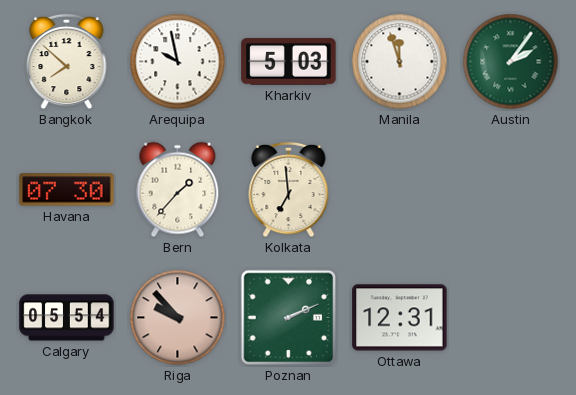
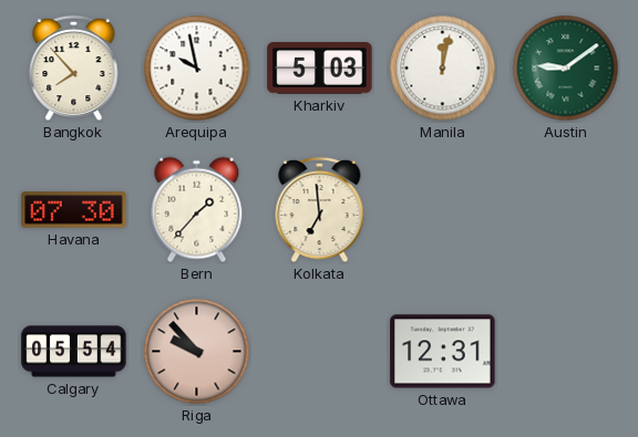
Bangkok: 7:52 -> 7:53
Manila: 11:57 -> 12:02
Austin: 2:06 -> 9:09
Poznan: 2:11 -> none
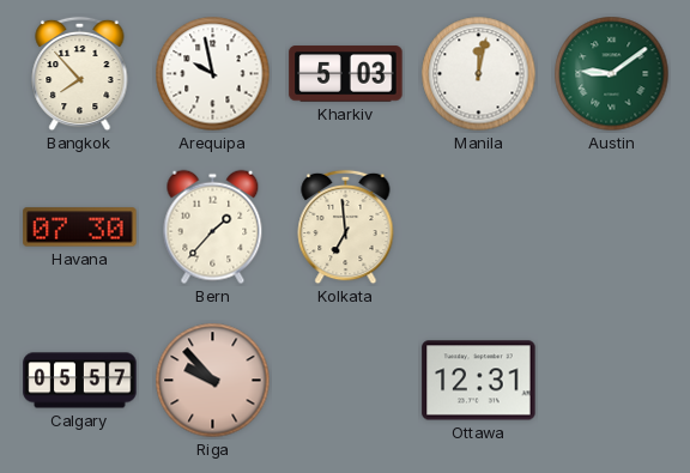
Calgary: 05:54 -> 05:57
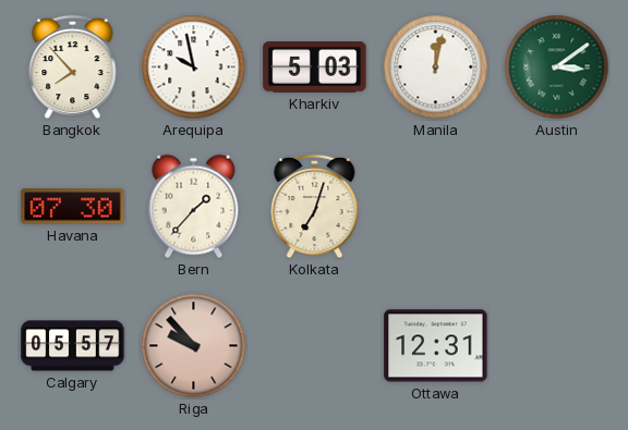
Austin: 9:09 -> 3:09
Kolkata: 6:59 -> 7:03
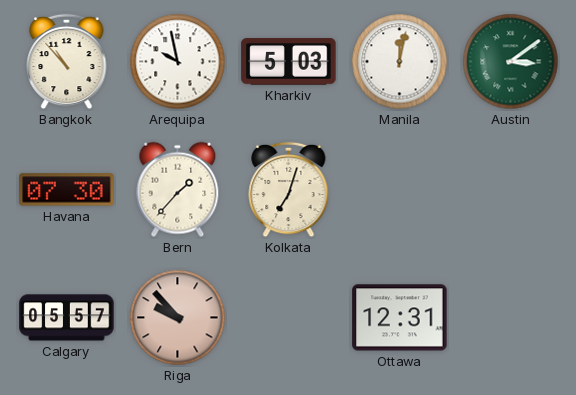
Bangkok: 7:53 -> 10:53
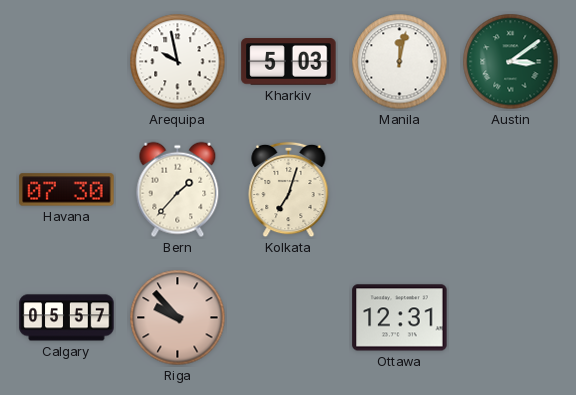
Bangkok: 10:53 -> none
